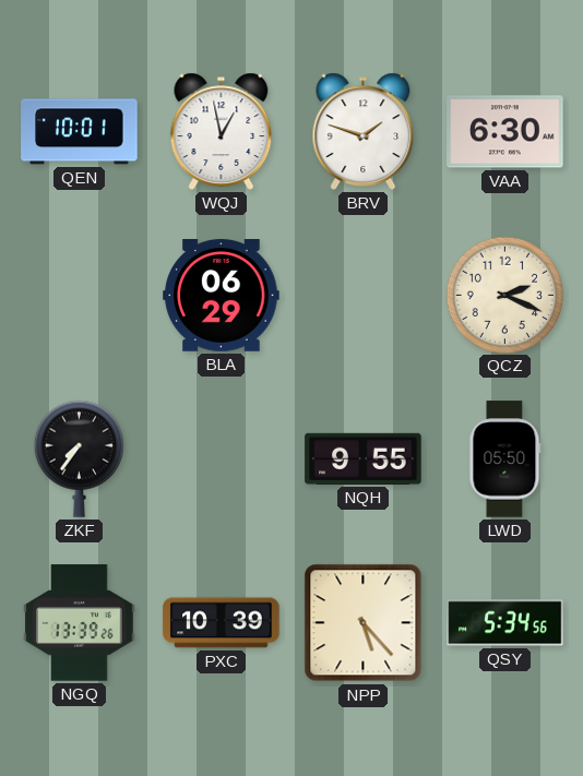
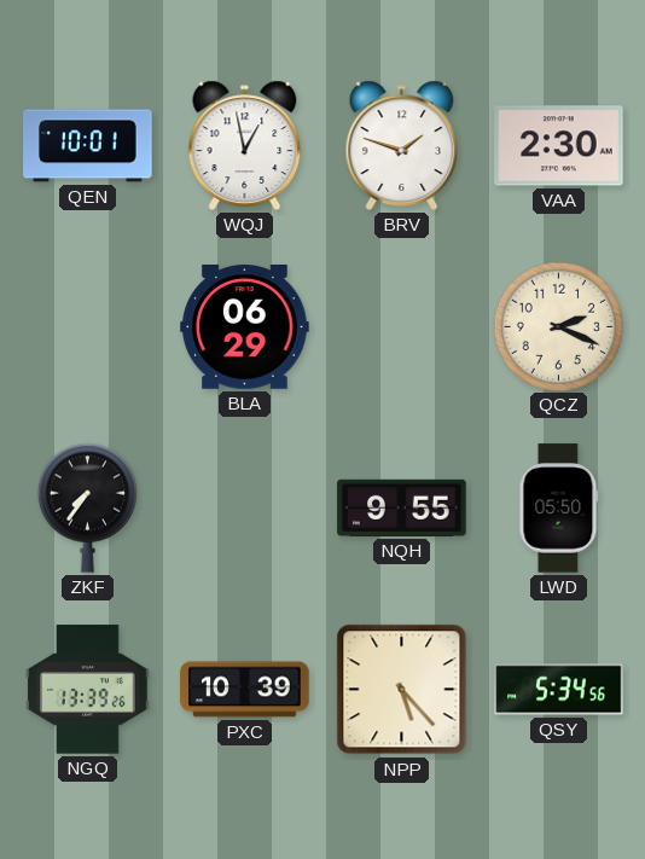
VAA: 6:30 -> 2:30
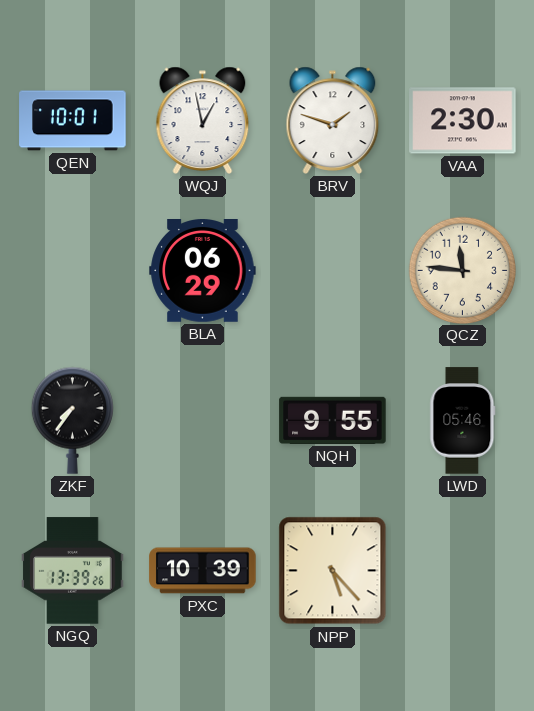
QCZ: 2:19 -> 11:46
LWD: 05:50 -> 05:46
QSY: 5:34 -> none
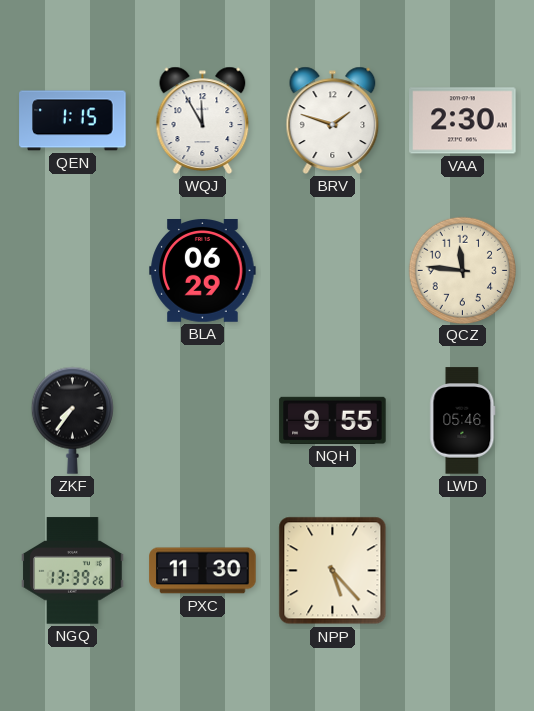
QEN: 10:01 -> 1:15
WQJ: 12:58 -> 11:55
PXC: 10:39 -> 11:30
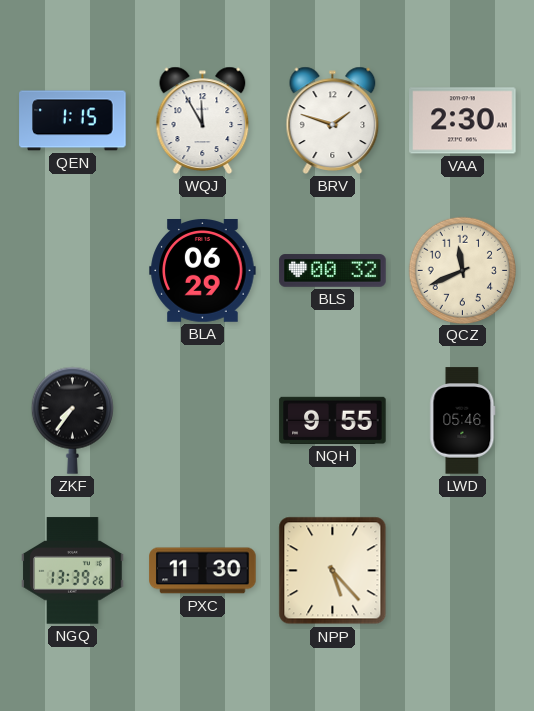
BLS: none -> 00:32
QCZ: 11:46 -> 11:41
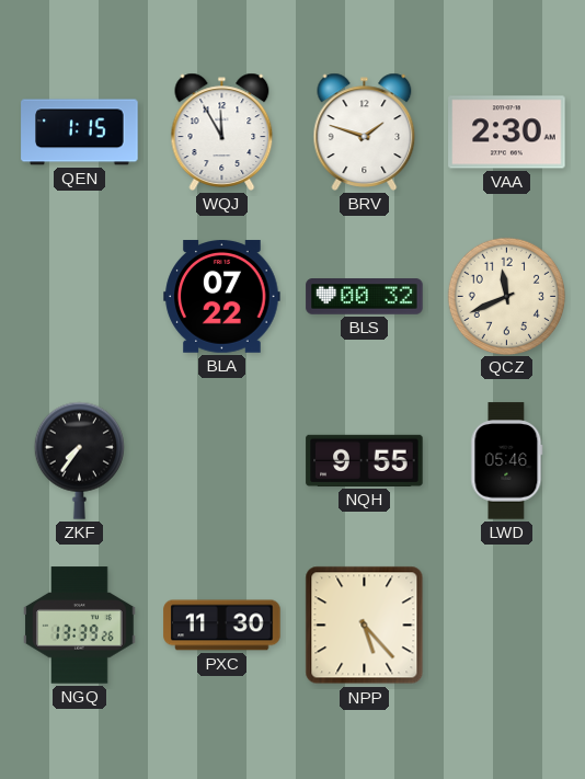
BLA: 06:29 -> 07:22
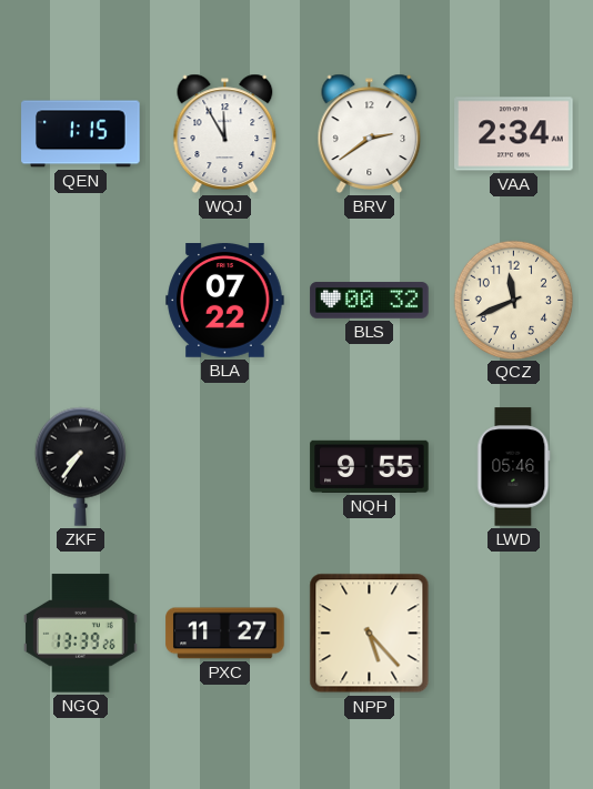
BRV: 1:48 -> 2:39
VAA: 2:30 -> 2:34
PXC: 11:30 -> 11:27
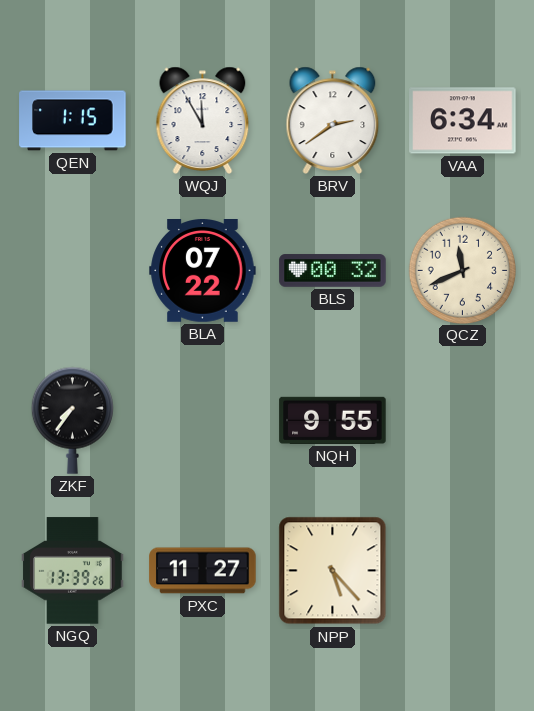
VAA: 2:34 -> 6:34
LWD: 05:46 -> none
